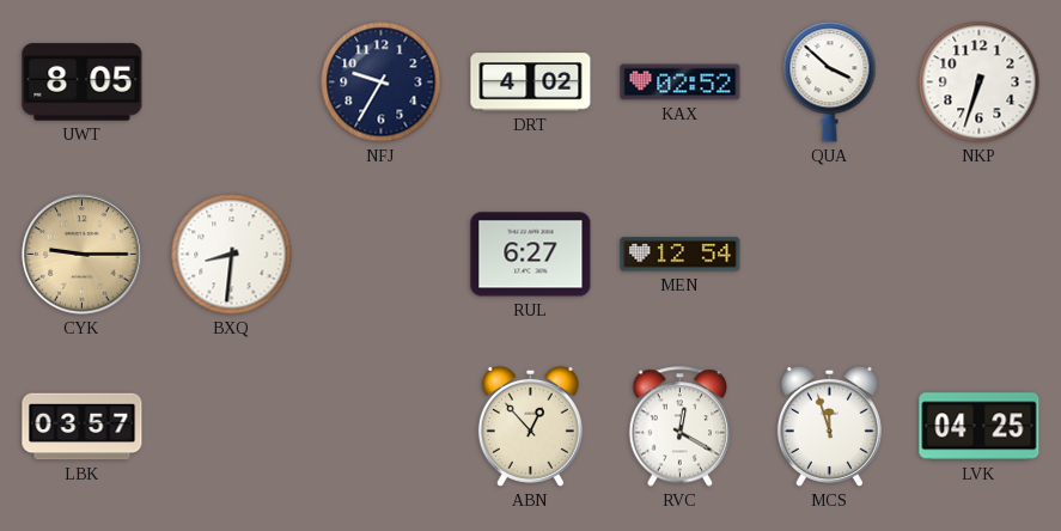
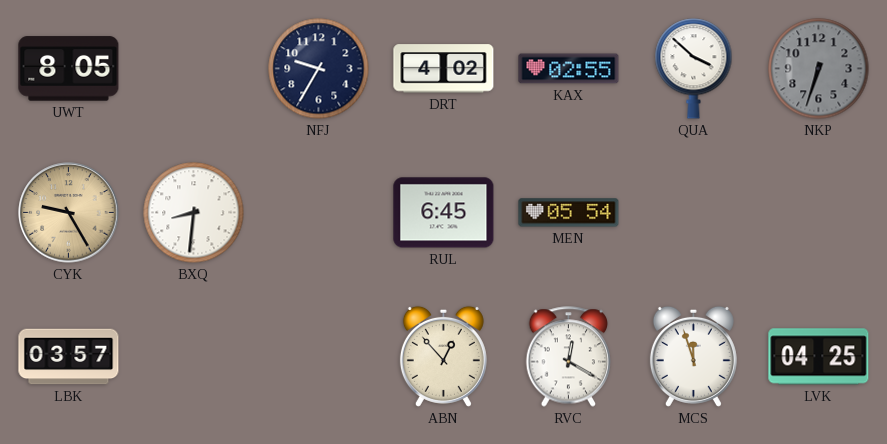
KAX: 02:52 -> 02:55
NKP dial: white -> grey
CYK: 9:15 -> 9:25
RUL: 6:27 -> 6:45
MEN: 12:54 -> 05:54
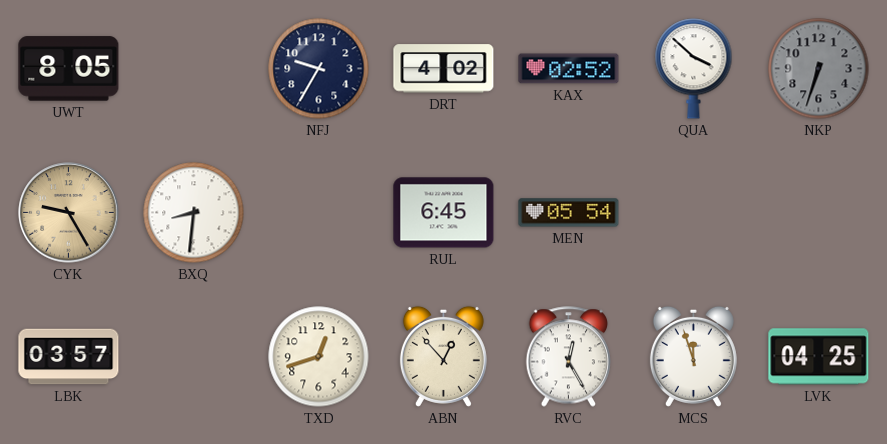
KAX: 02:55 -> 02:52
TXD: none -> 12:42
RVC: 12:20 -> 12:25
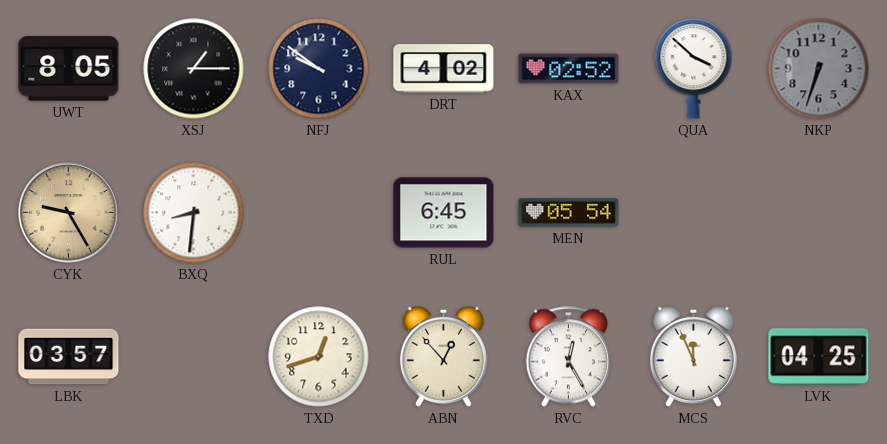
XSJ: none -> 1:15
NFJ: 9:35 -> 9:51
MCS: 11:57 -> 11:56
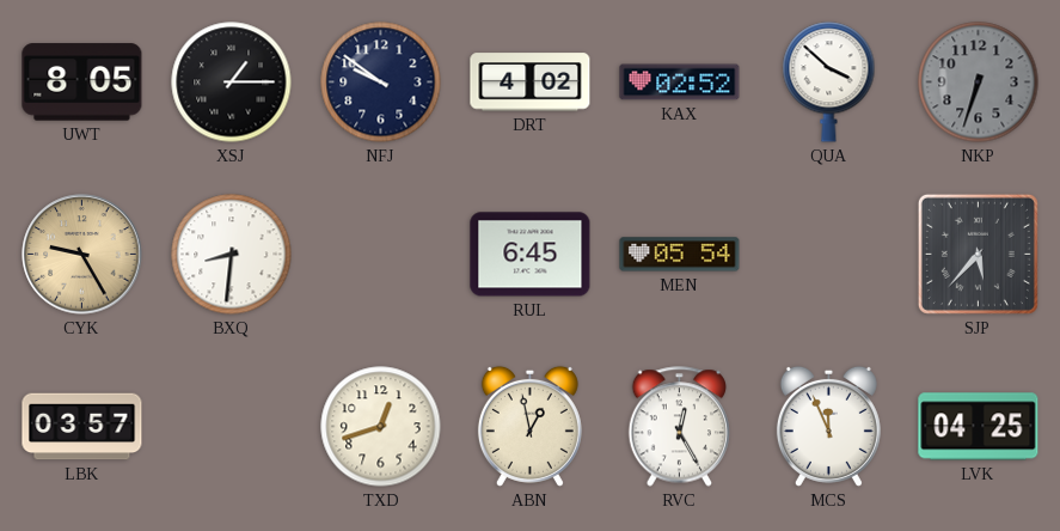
SJP: none -> 5:37
ABN: 12:53 -> 12:58
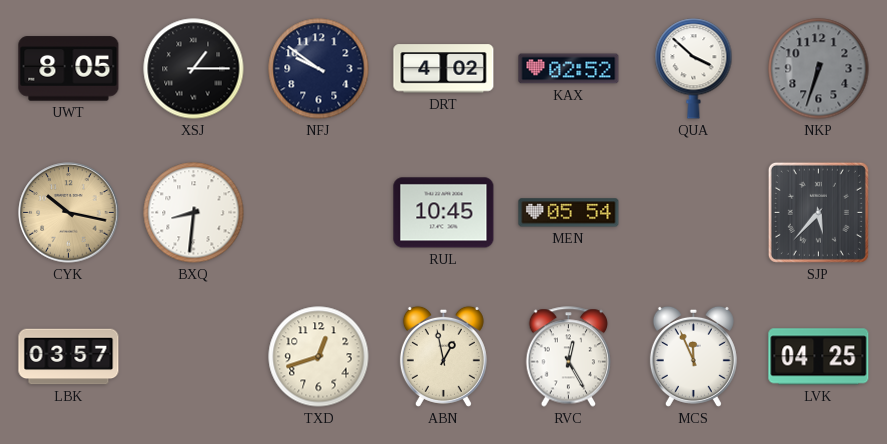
CYK: 9:25 -> 10:17
RUL: 6:45 -> 10:45
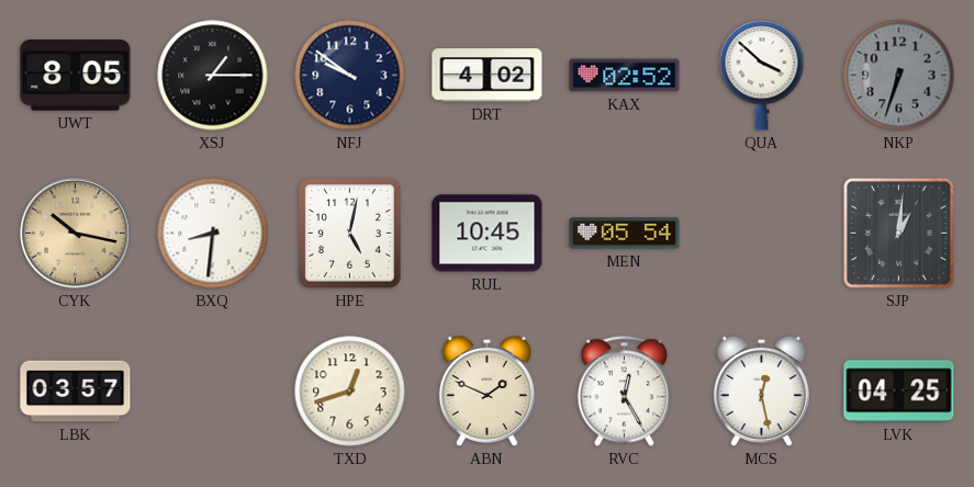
HPE: none -> 5:02
SJP: 5:37 -> 1:01
ABN: 12:58 -> 1:49
MCS: 11:56 -> 12:28
